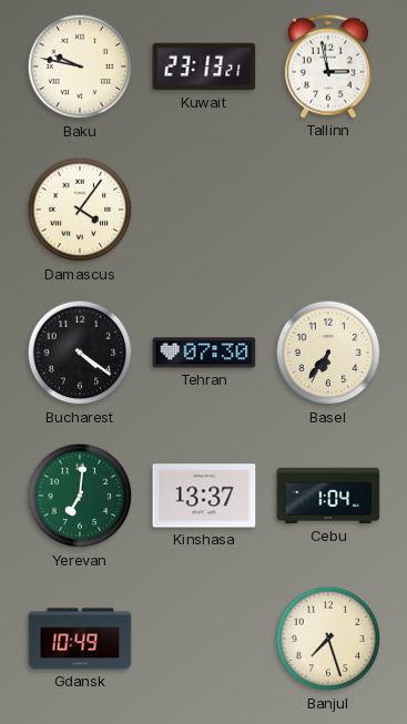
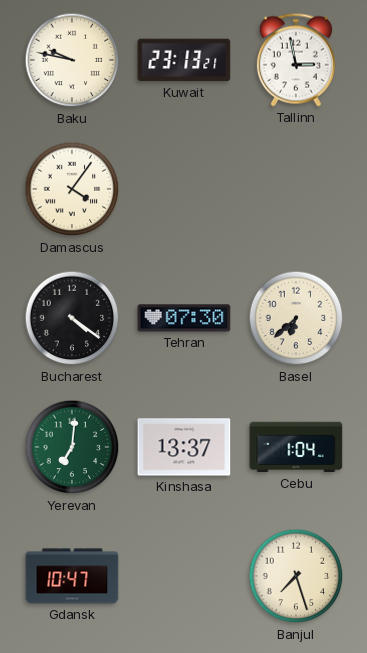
Basel: 6:36 -> 6:38
Gdansk: 10:49 -> 10:47
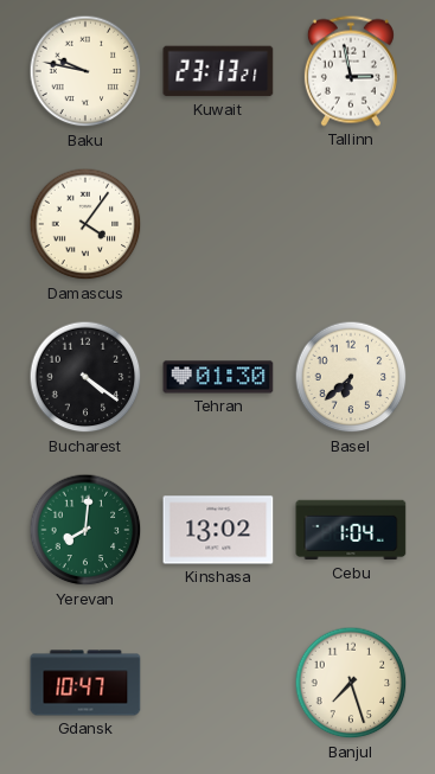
Tehran: 07:30 -> 01:30
Yerevan: 7:01 -> 8:01
Kinshasa: 13:37 -> 13:02
